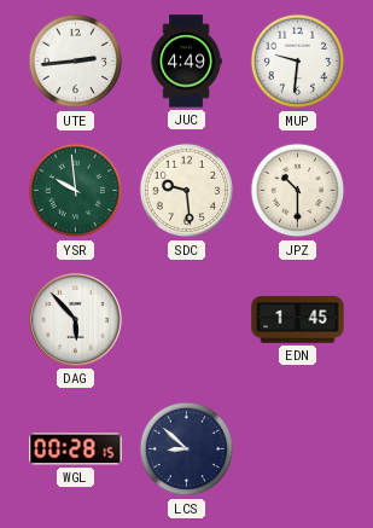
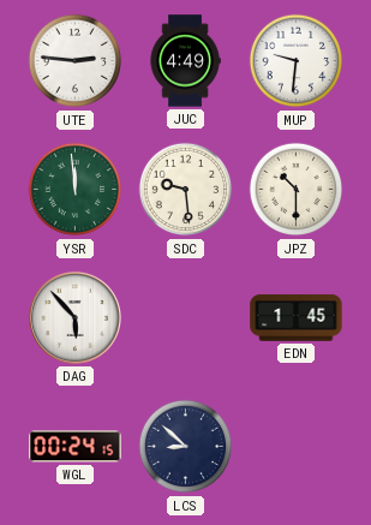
UTE: 2:44 -> 2:46
YSR: 9:59 -> 11:59
WGL: 00:28 -> 00:24
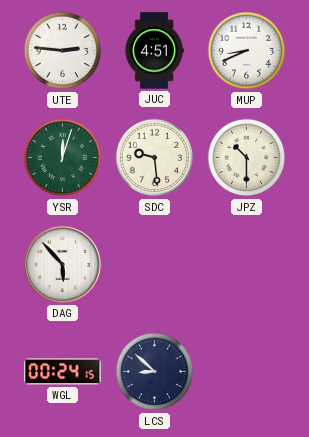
JUC: 4:49 -> 4:51
MUP: 9:31 -> 8:41
YSR: 11:59 -> 12:03
EDN: 1:45 -> none
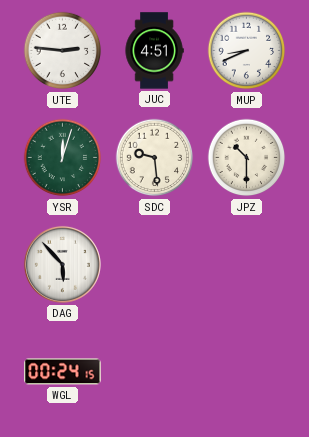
LCS: 8:52 -> none
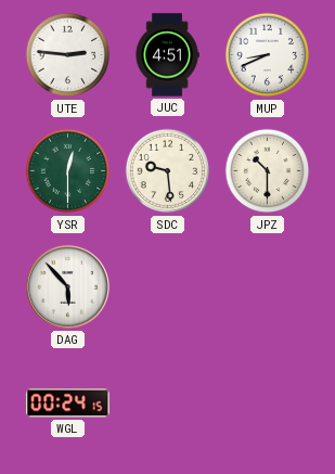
YSR: 12:03 -> 12:30
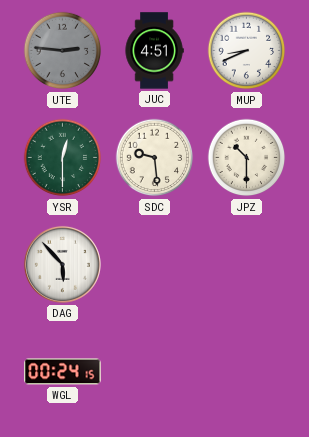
UTE dial: white -> grey
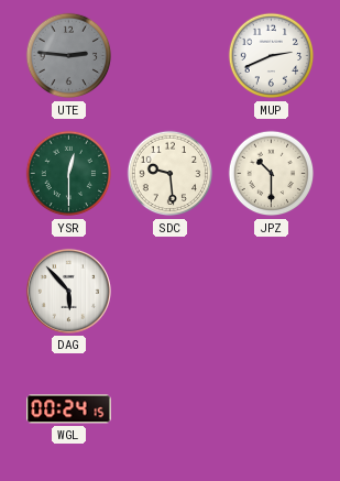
JUC: 4:51 -> none
MUP: 8:41 -> 2:41
